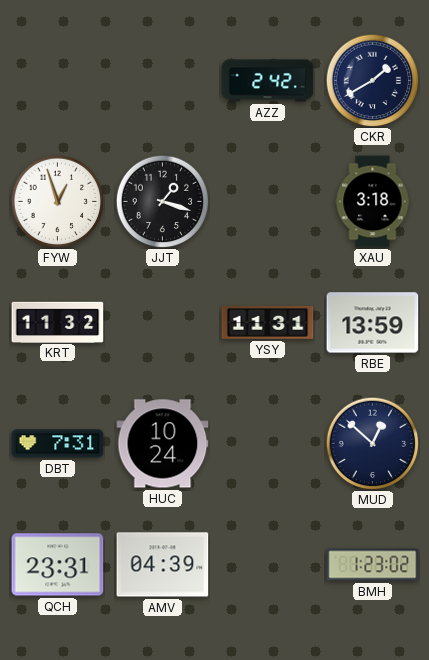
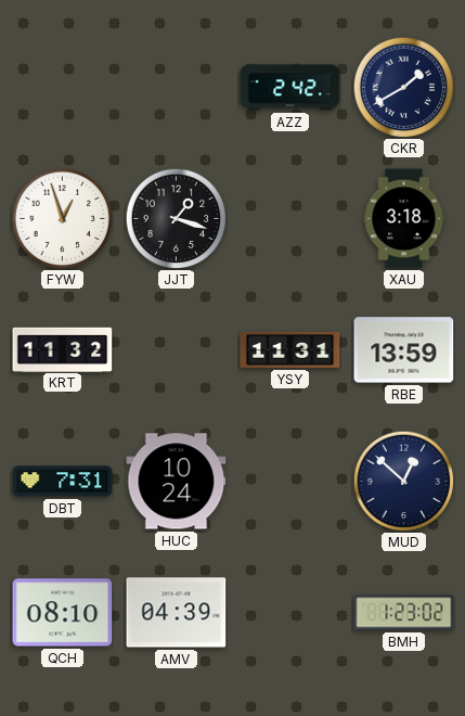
QCH: 23:31 -> 08:10
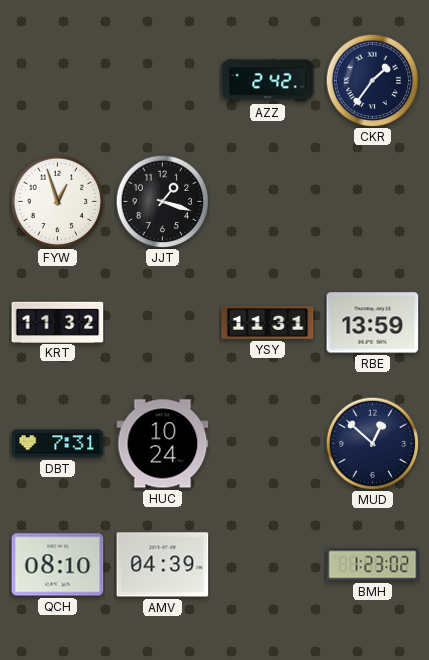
CKR: 1:40 -> 1:36
XAU: 3:18 -> none
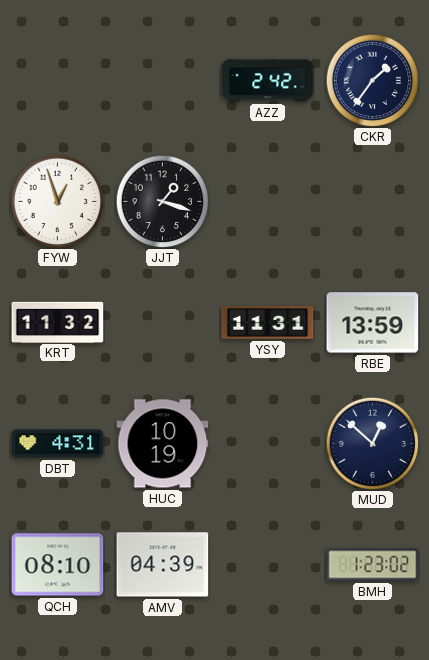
DBT: 7:31 -> 4:31
HUC: 10:24 -> 10:19
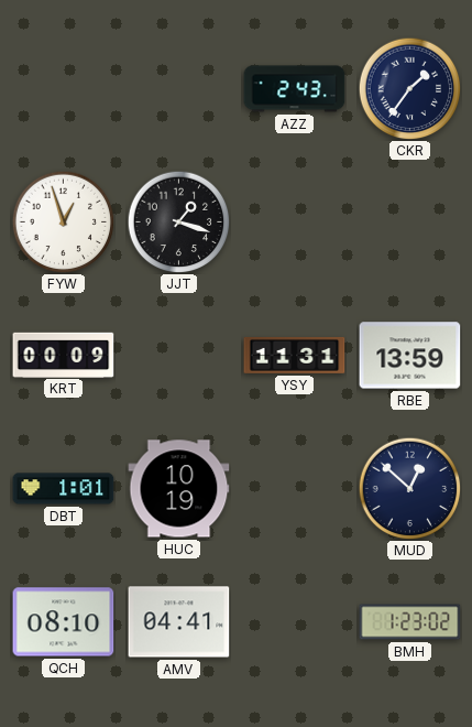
AZZ: 2:42 -> 2:43
KRT: 11:32 -> 00:09
DBT: 4:31 -> 1:01
AMV: 04:39 -> 04:41
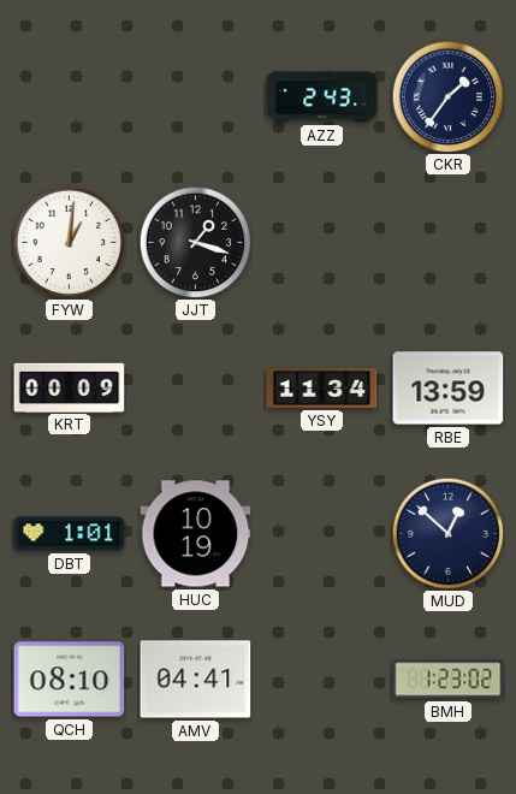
FYW: 12:57 -> 1:01
YSY: 11:31 -> 11:34
